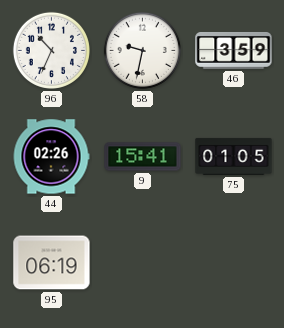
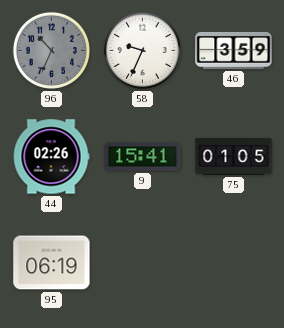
96 dial: white -> grey
58: 9:32 -> 9:34
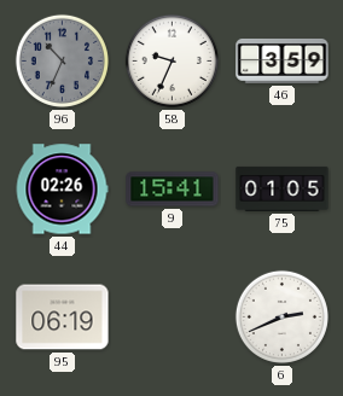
6: none -> 2:41
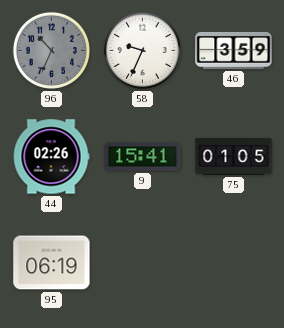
6: 2:41 -> none
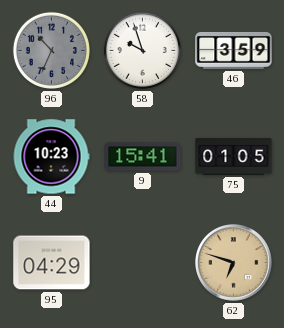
58: 9:34 -> 9:57
44: 02:26 -> 10:23
95: 06:19 -> 04:29
62: none -> 6:48
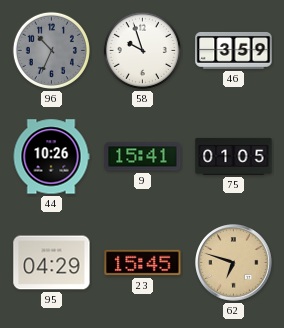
44: 10:23 -> 10:26
23: none -> 15:45
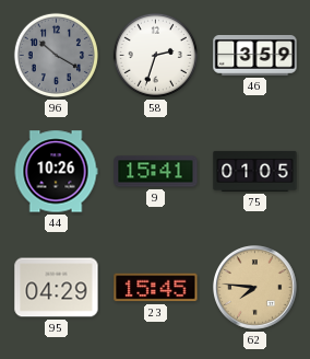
96: 10:34 -> 10:20
58: 9:57 -> 2:33
62: 6:48 -> 7:46
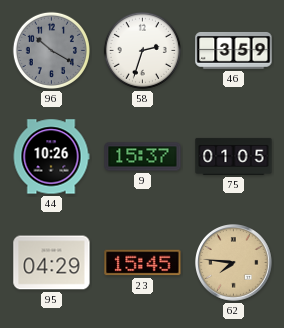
9: 15:41 -> 15:37
